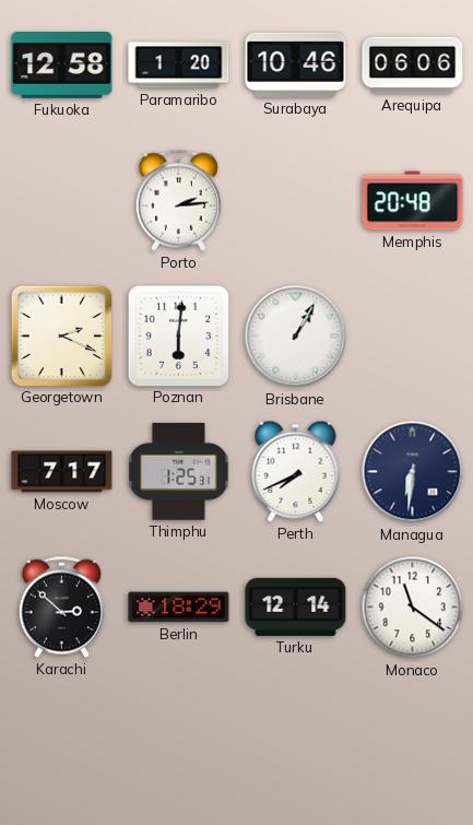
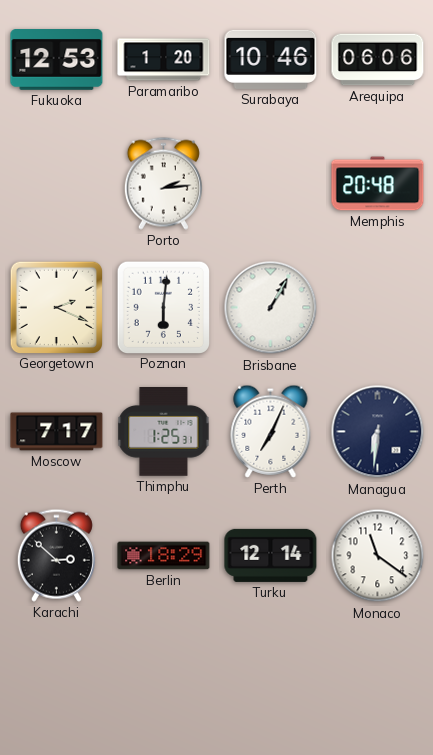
Fukuoka: 12:58 -> 12:53
Perth: 7:41 -> 7:04
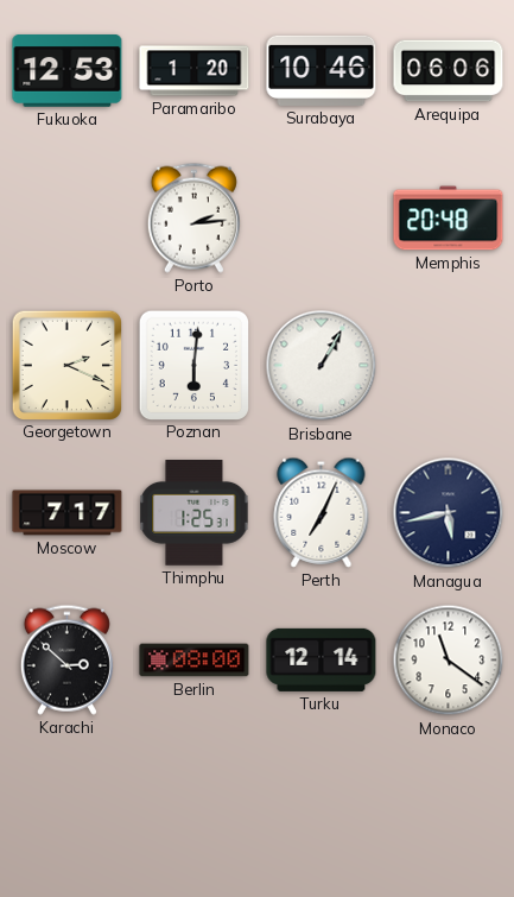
Managua: 6:31 -> 5:43
Berlin: 18:29 -> 08:00
